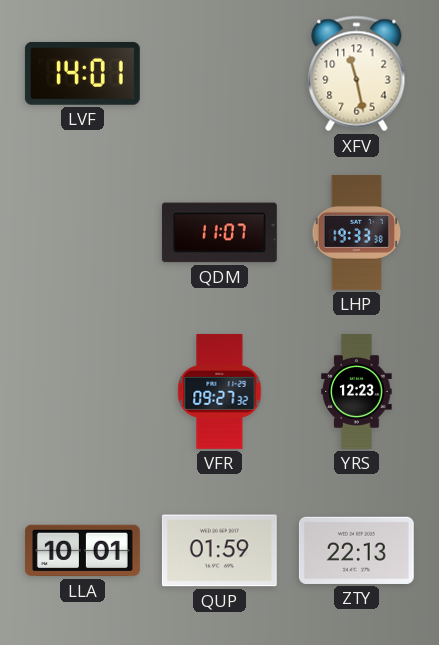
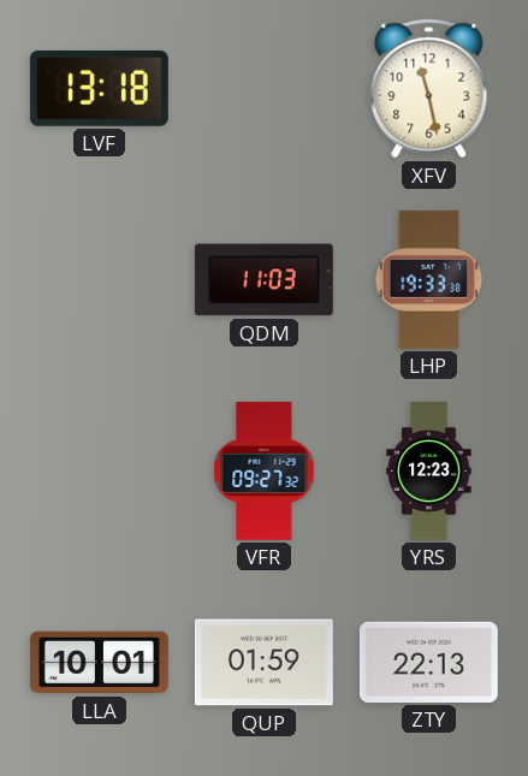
LVF: 14:01 -> 13:18
QDM: 11:07 -> 11:03
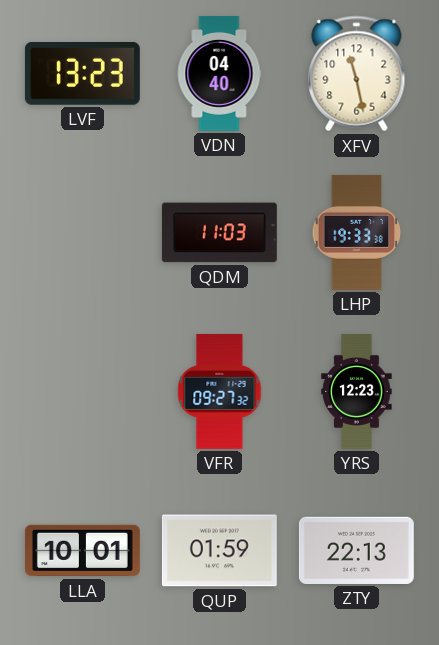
LVF: 13:18 -> 13:23
VDN: none -> 04:40
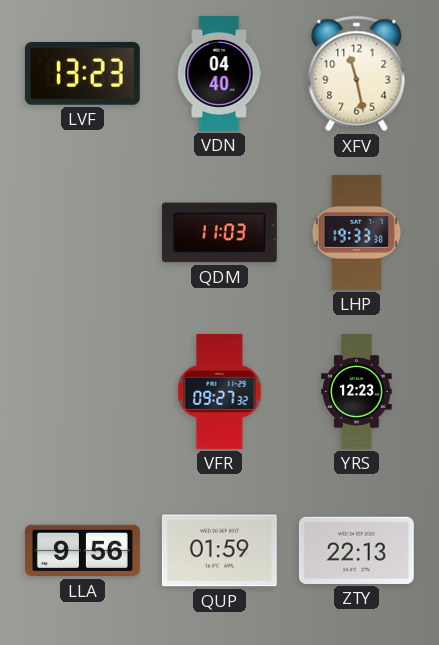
LLA: 10:01 -> 9:56
